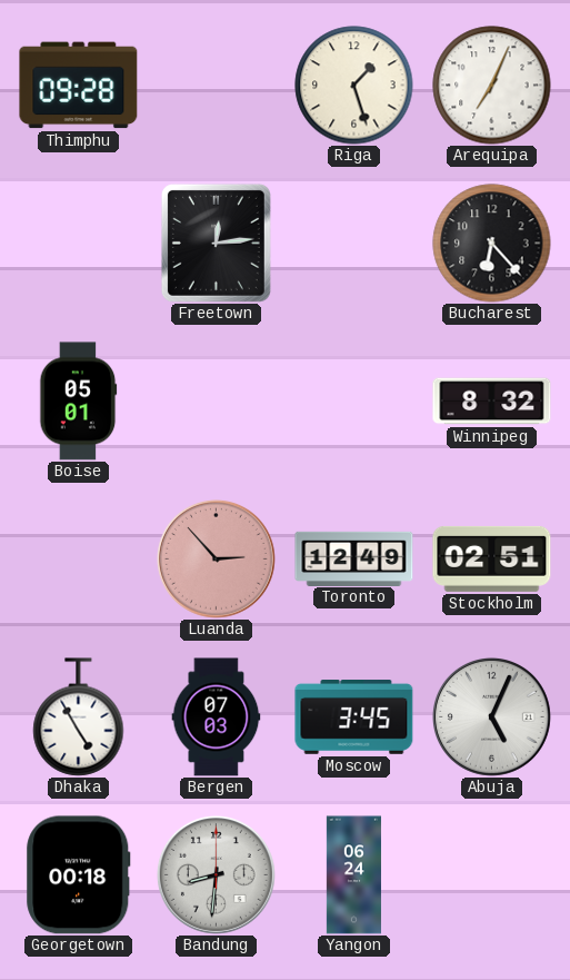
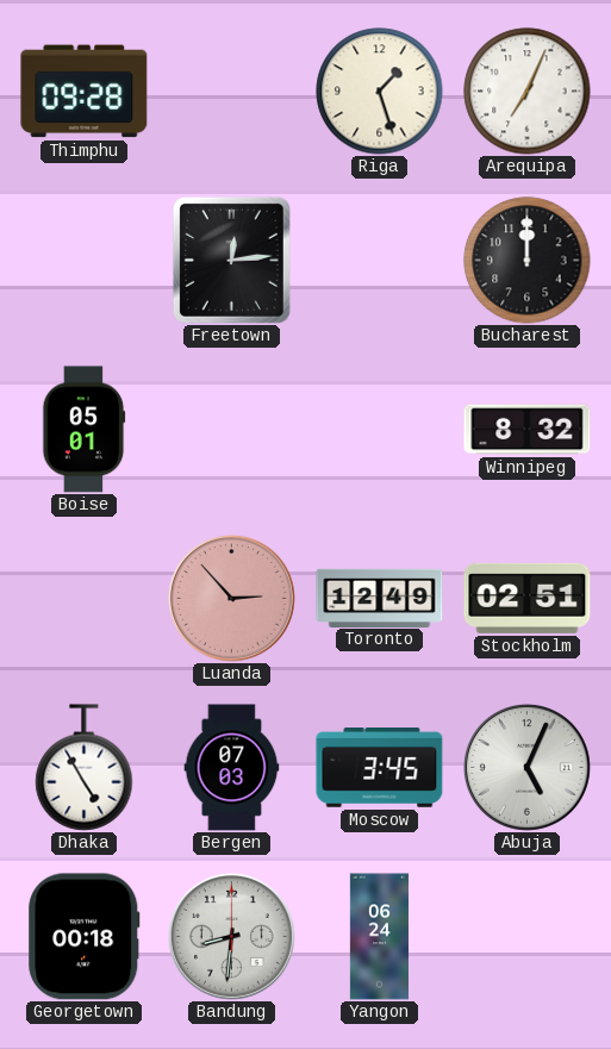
Bucharest: 6:23 -> 12:00
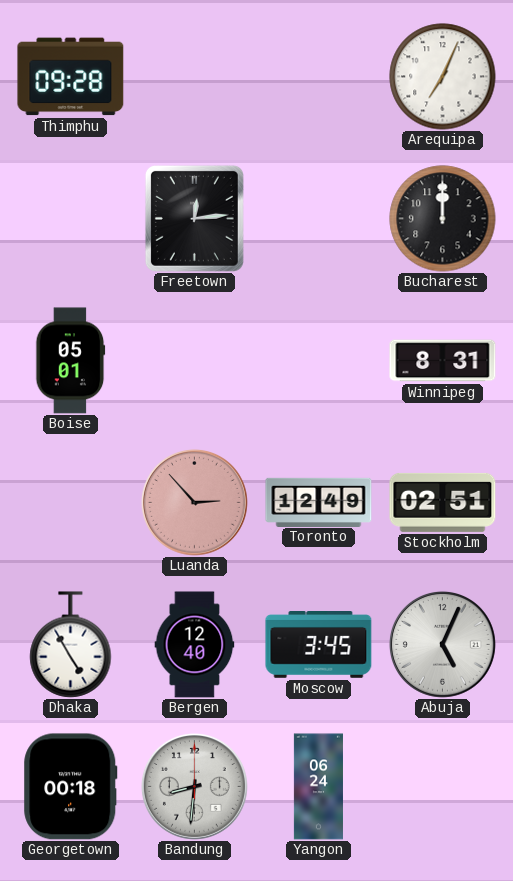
Riga: 1:27 -> none
Winnipeg: 8:32 -> 8:31
Bergen: 07:03 -> 12:40
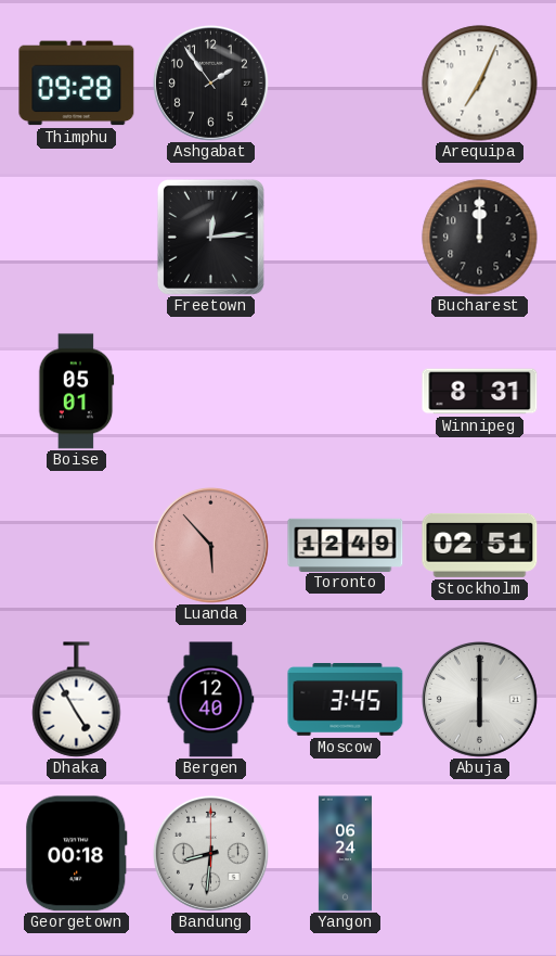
Ashgabat: none -> 1:54
Luanda: 2:53 -> 5:53
Abuja: 5:04 -> 6:00
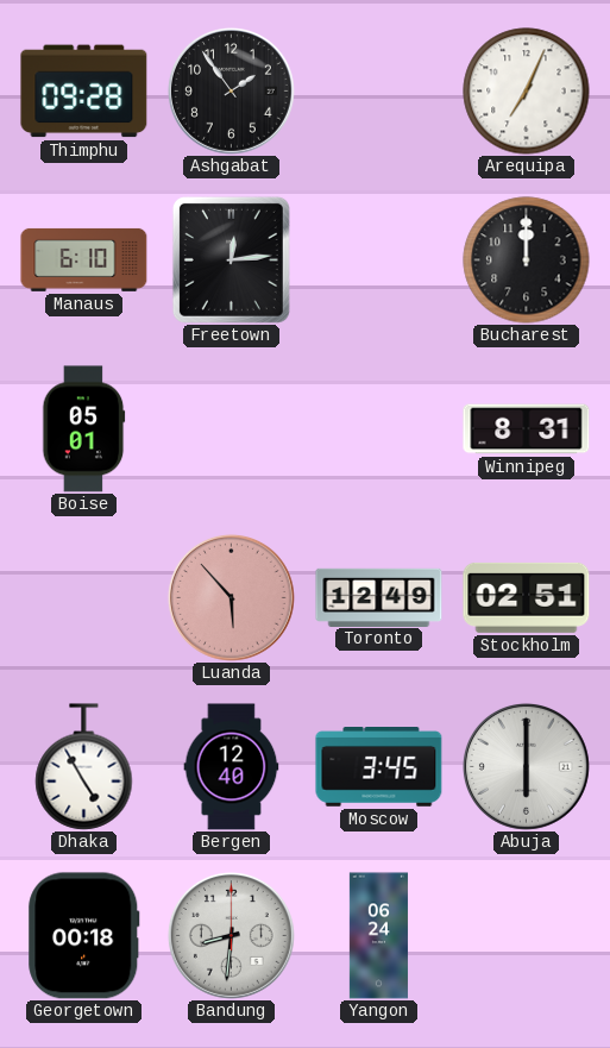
Manaus: none -> 6:10
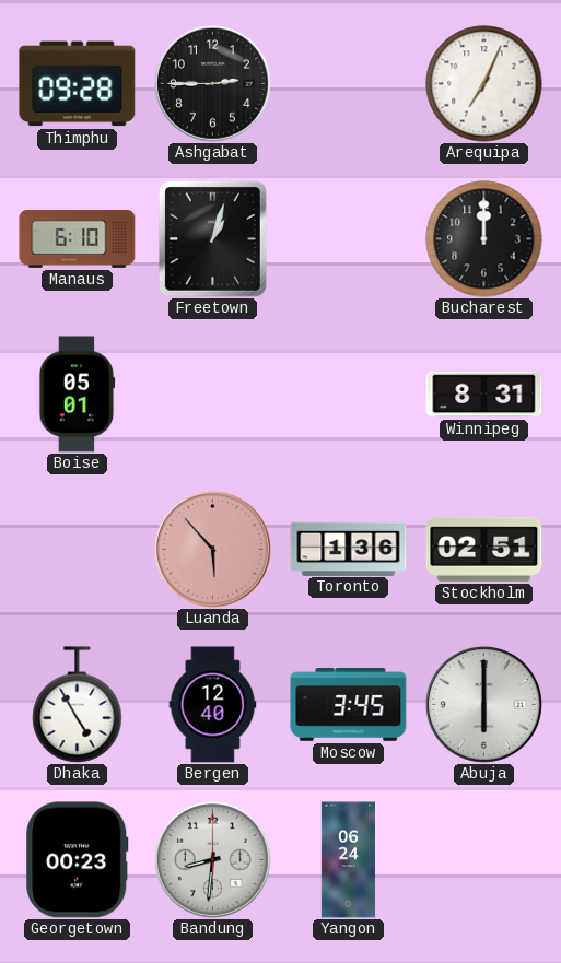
Ashgabat: 1:54 -> 2:45
Freetown: 12:14 -> 1:03
Toronto: 12:49 -> 1:36
Georgetown: 00:18 -> 00:23
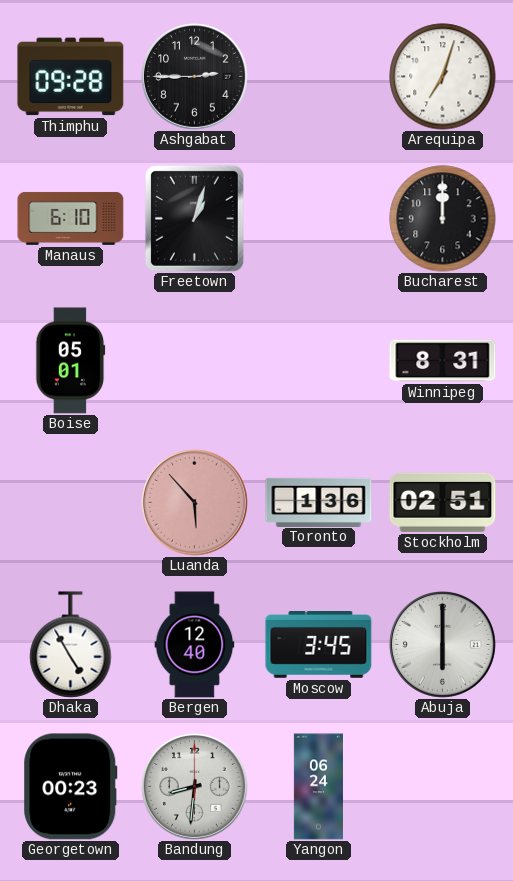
Arequipa: 7:04 -> 7:03
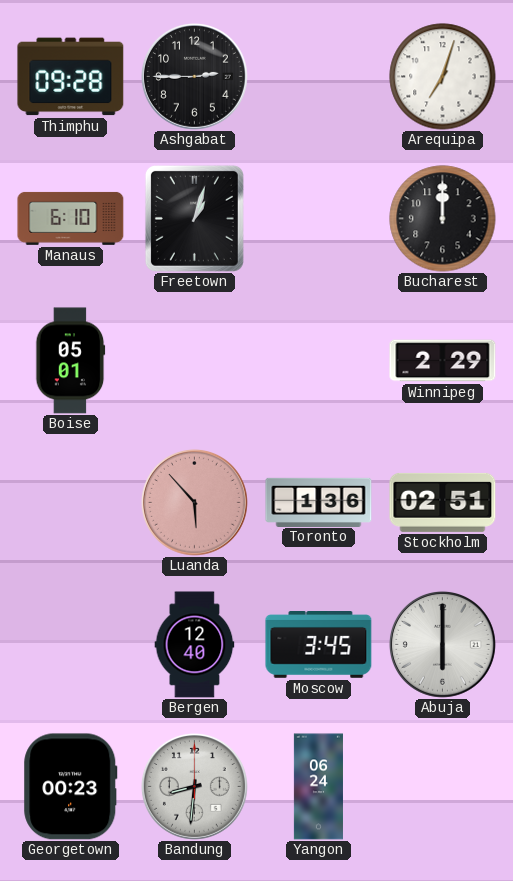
Winnipeg: 8:31 -> 2:29
Dhaka: 4:55 -> none
